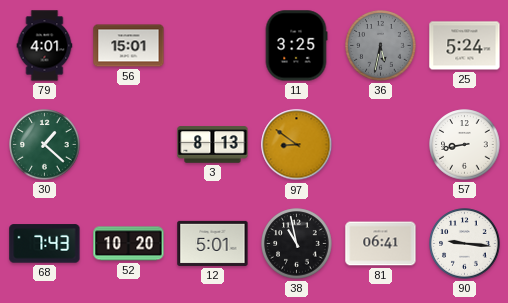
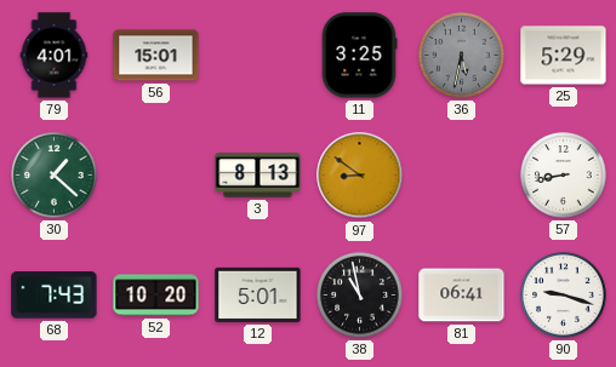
25: 5:24 -> 5:29
90: 9:16 -> 9:18
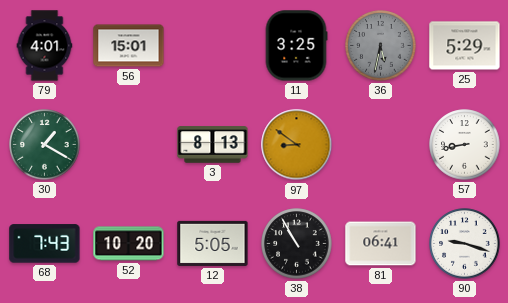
30: 1:22 -> 1:20
12: 5:01 -> 5:05
38: 10:58 -> 10:55
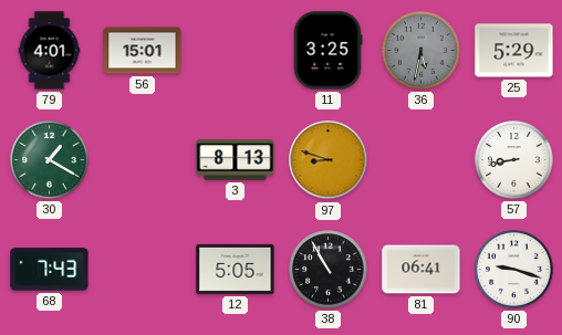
97: 8:51 -> 8:48
52: 10:20 -> none
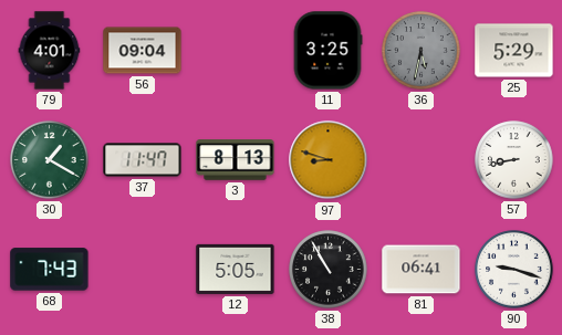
56: 15:01 -> 09:04
37: none -> 11:47
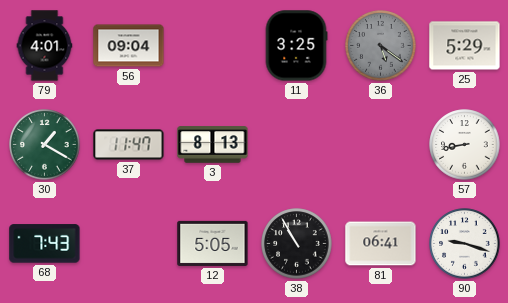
36: 5:32 -> 5:21
97: 8:48 -> none
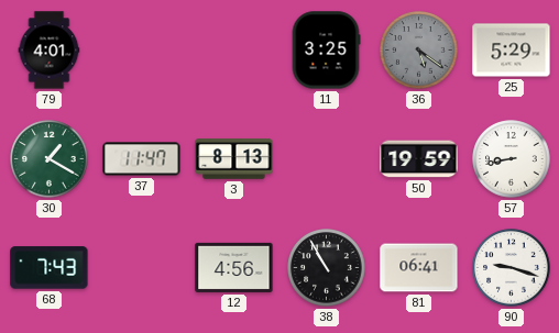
56: 09:04 -> none
50: none -> 19:59
12: 5:05 -> 4:56
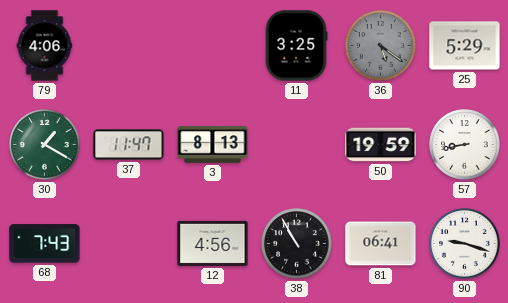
79: 4:01 -> 4:06
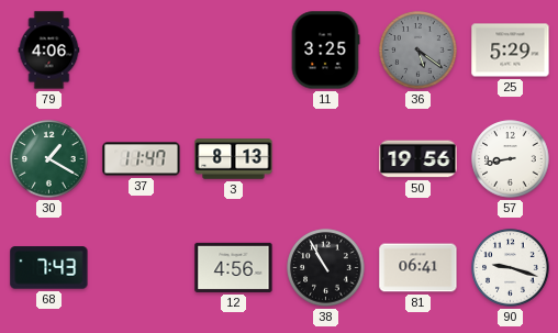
50: 19:59 -> 19:56
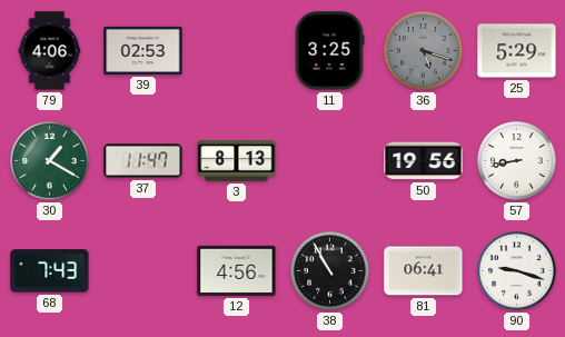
39: none -> 02:53
36: 5:21 -> 5:18
